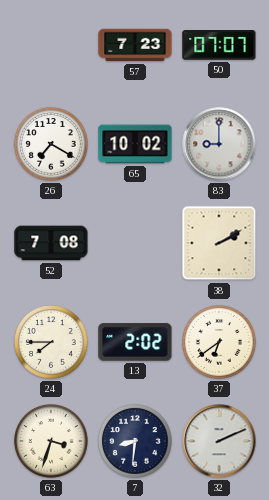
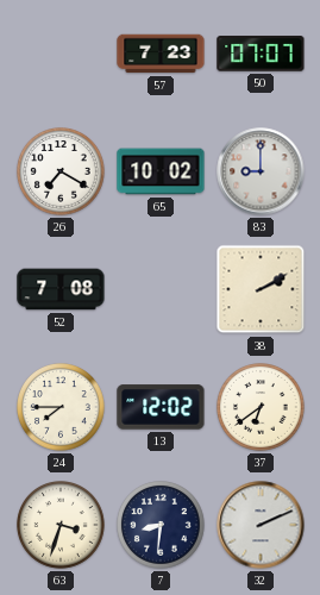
13: 2:02 -> 12:02
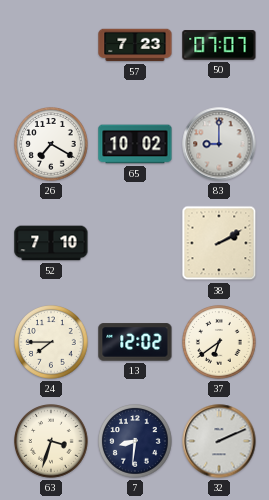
52: 7:08 -> 7:10
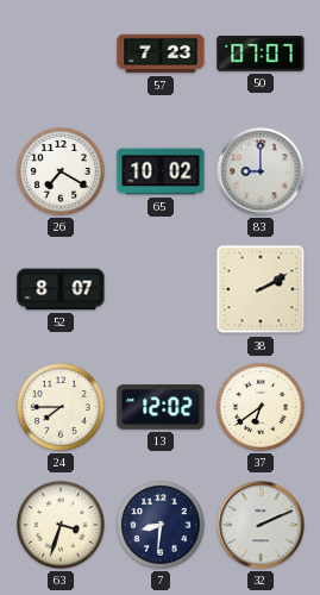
52: 7:10 -> 8:07
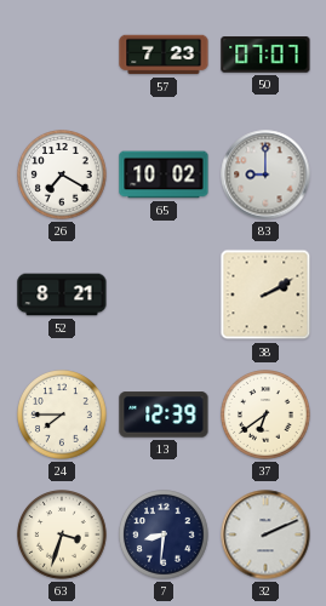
52: 8:07 -> 8:21
13: 12:02 -> 12:39
